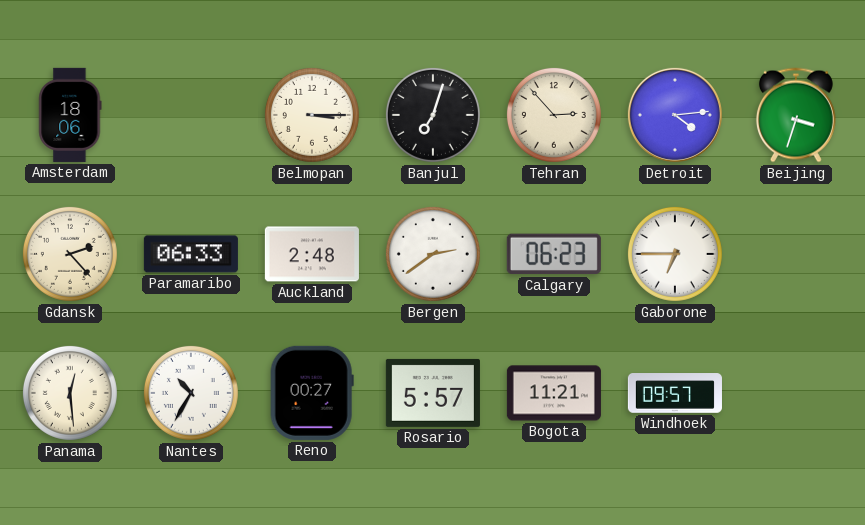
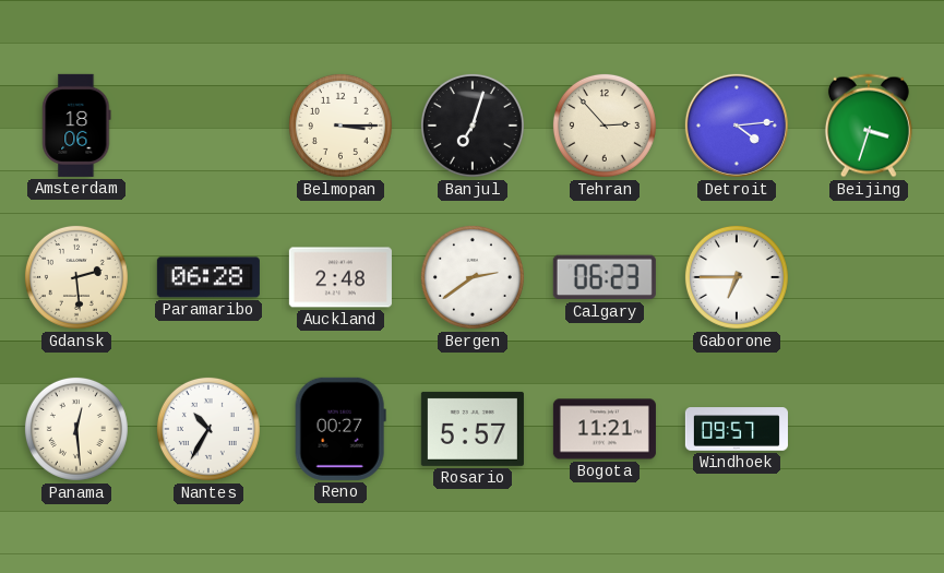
Gdansk: 2:23 -> 2:29
Paramaribo: 06:33 -> 06:28
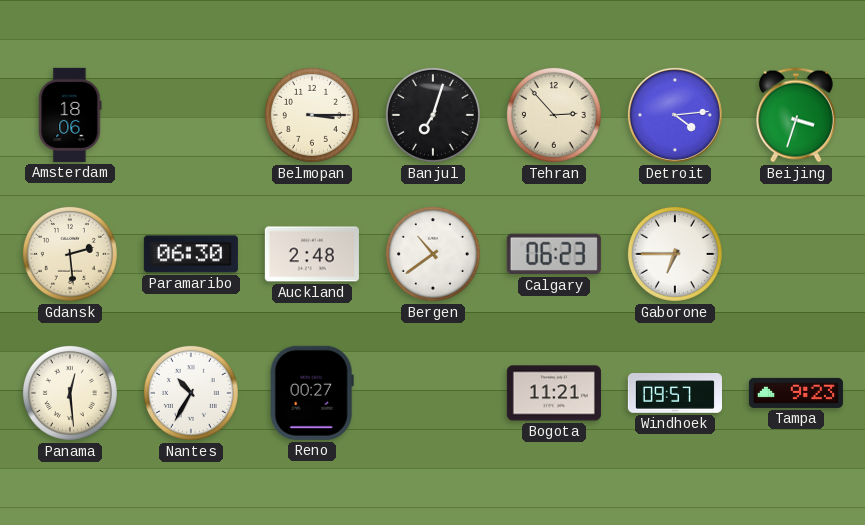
Paramaribo: 06:28 -> 06:30
Bergen: 2:39 -> 10:39
Rosario: 5:57 -> none
Tampa: none -> 9:23
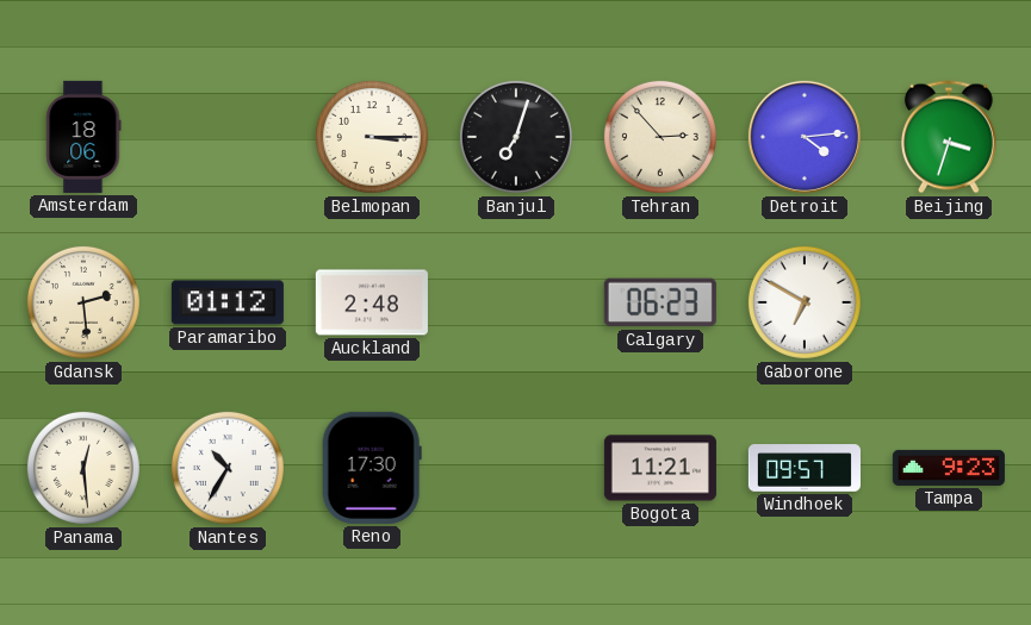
Paramaribo: 06:30 -> 01:12
Bergen: 10:39 -> none
Gaborone: 6:45 -> 6:50
Reno: 00:27 -> 17:30
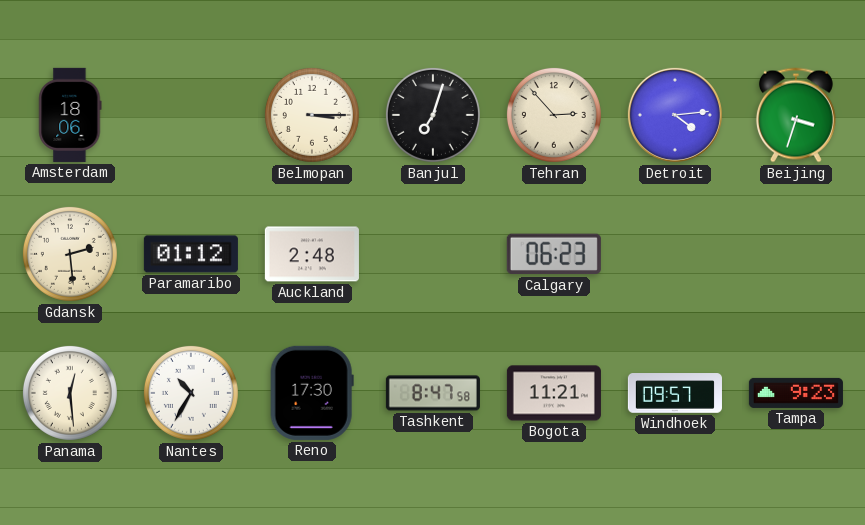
Gaborone: 6:50 -> none
Tashkent: none -> 8:47
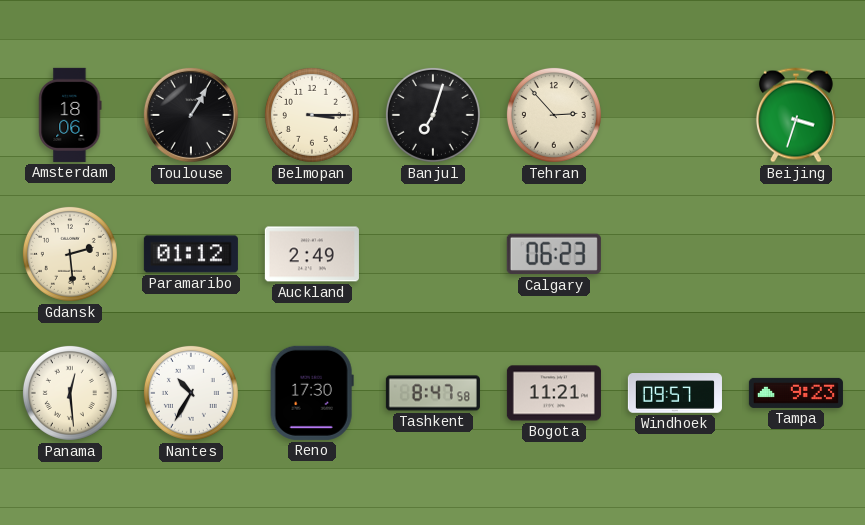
Toulouse: none -> 1:05
Detroit: 4:14 -> none
Auckland: 2:48 -> 2:49
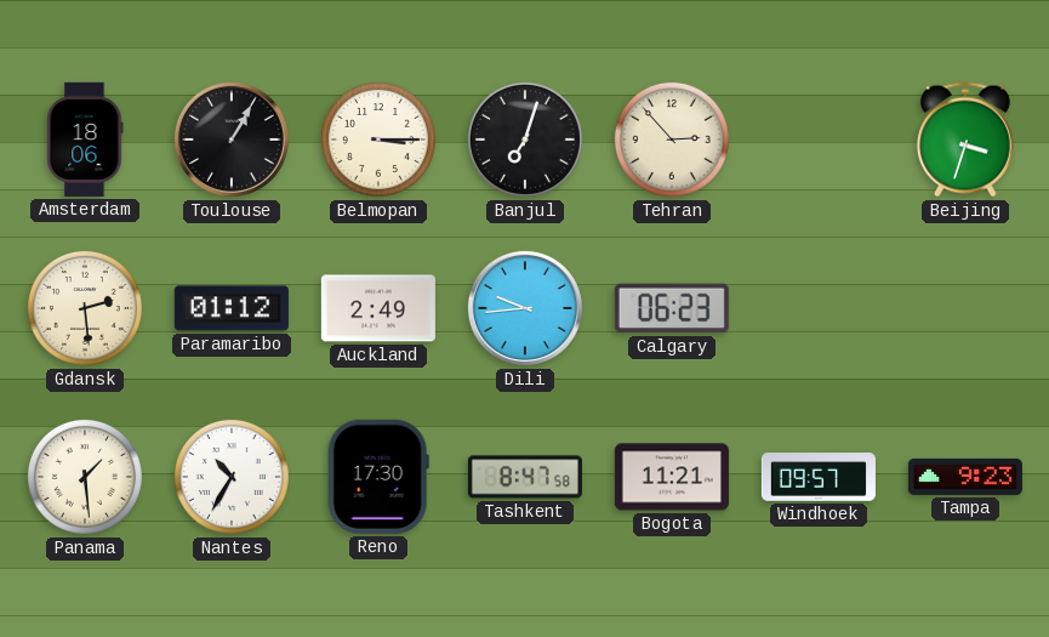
Dili: none -> 9:44
Panama: 12:29 -> 1:29
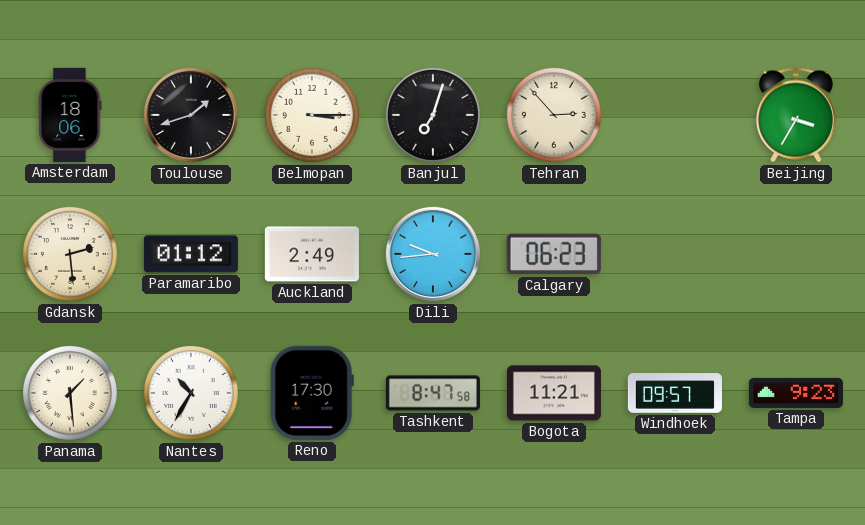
Toulouse: 1:05 -> 1:42
Beijing: 3:33 -> 3:35
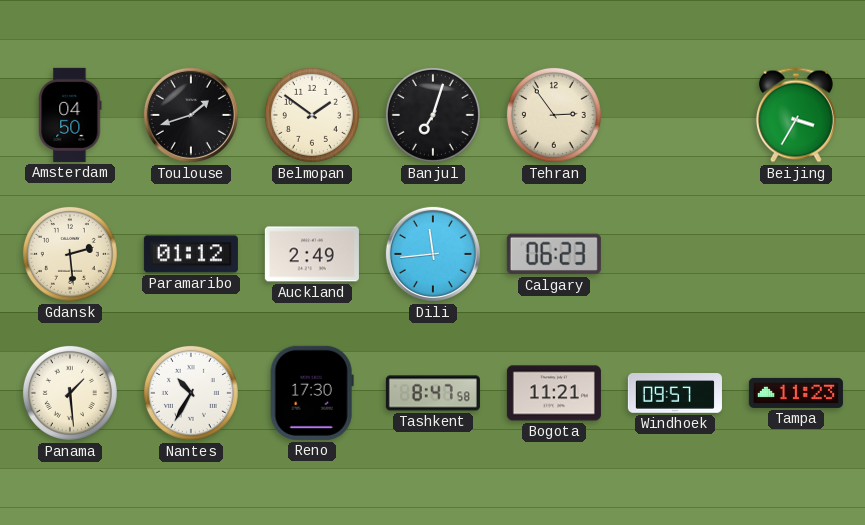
Amsterdam: 18:06 -> 04:50
Belmopan: 3:15 -> 1:51
Tehran: 2:53 -> 2:54
Dili: 9:44 -> 11:44
Tampa: 9:23 -> 11:23
